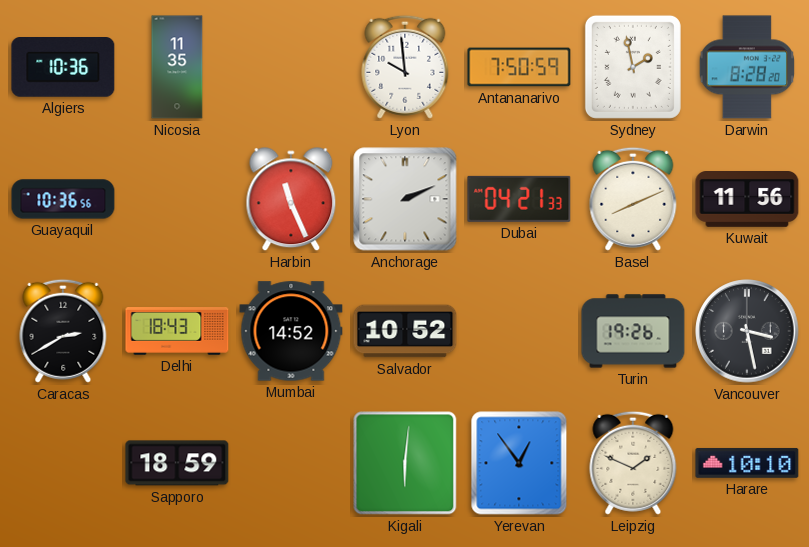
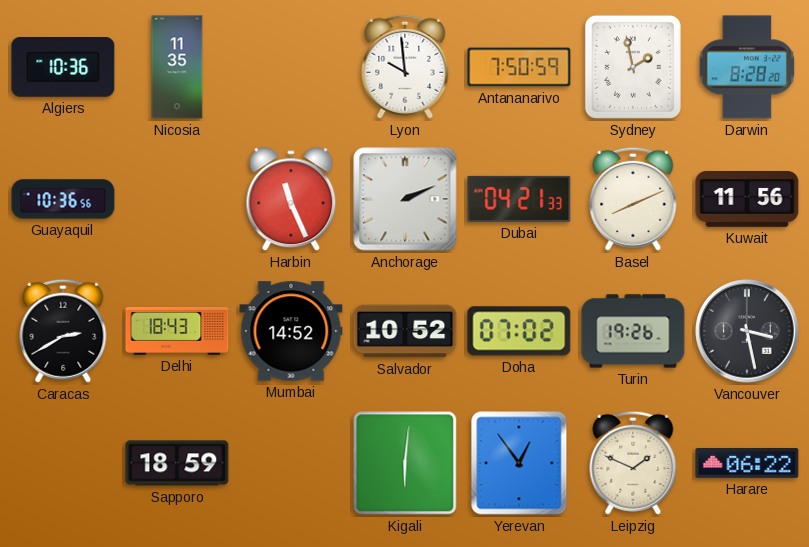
Doha: none -> 07:02
Harare: 10:10 -> 06:22
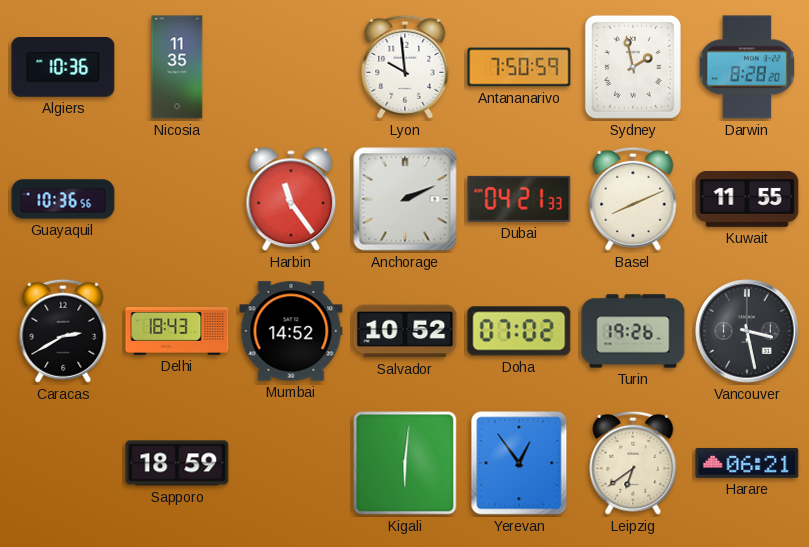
Harbin: 11:26 -> 11:24
Kuwait: 11:56 -> 11:55
Leipzig: 1:49 -> 6:39
Harare: 06:22 -> 06:21
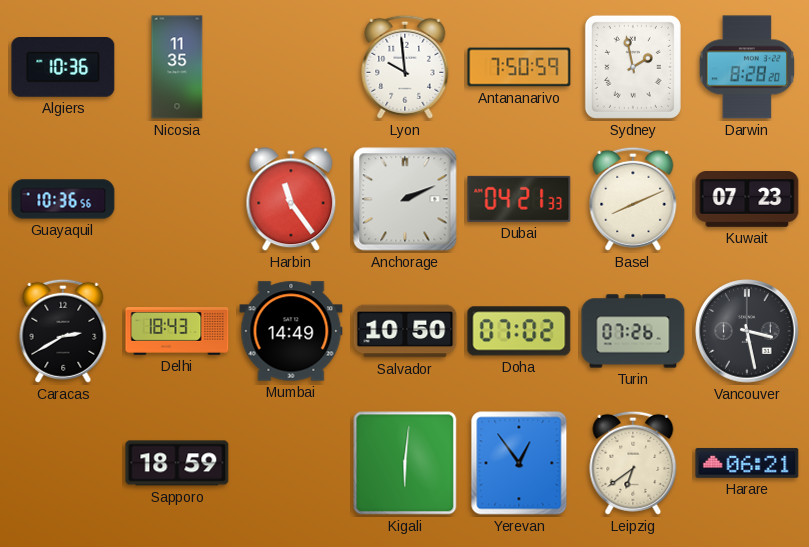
Kuwait: 11:55 -> 07:23
Mumbai: 14:52 -> 14:49
Salvador: 10:52 -> 10:50
Turin: 19:26 -> 07:26
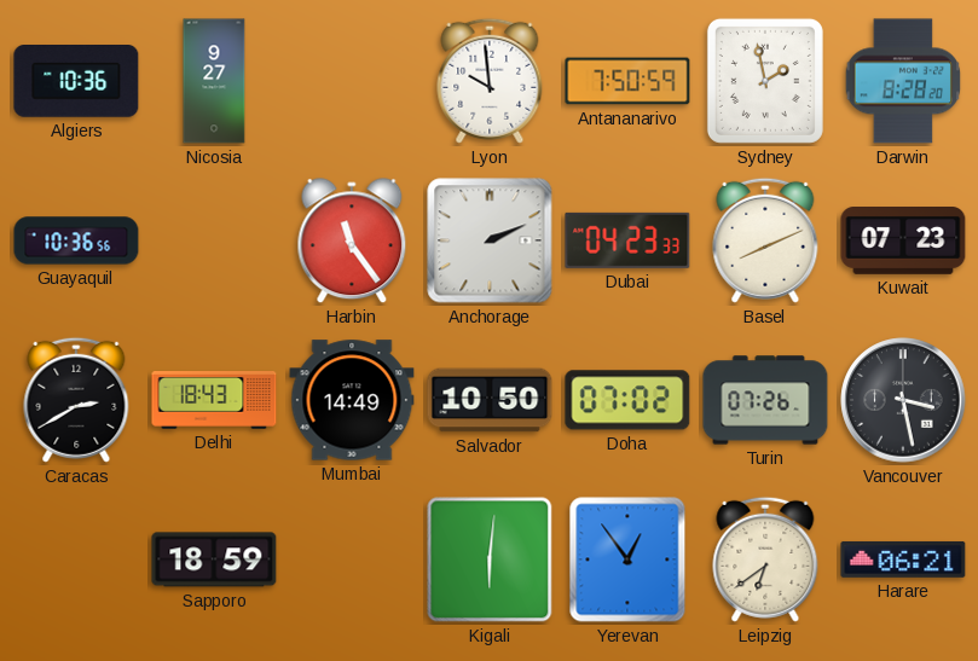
Nicosia: 11:35 -> 9:27
Dubai: 04:21 -> 04:23
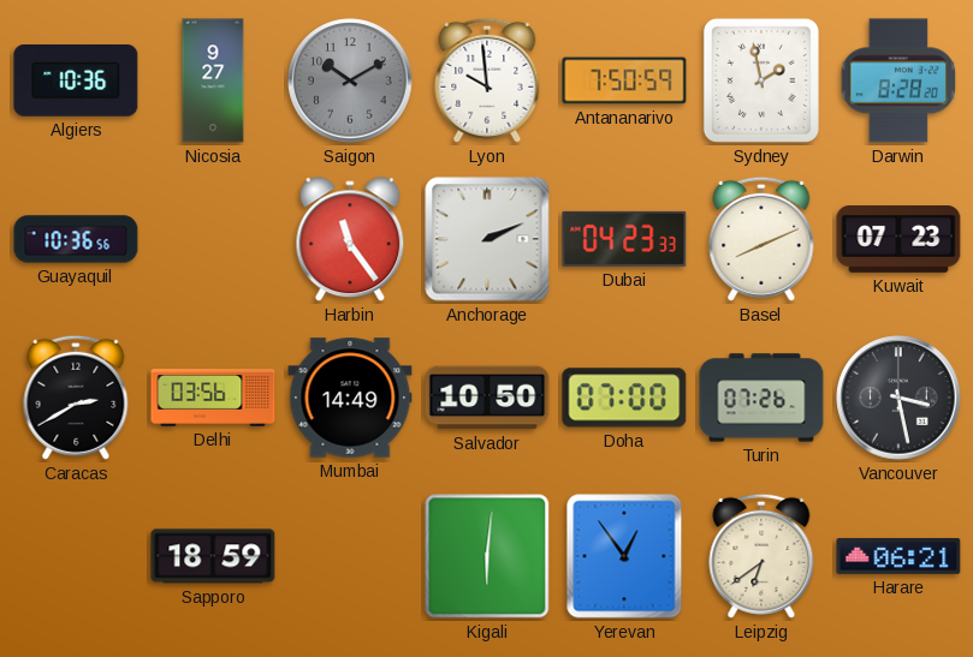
Saigon: none -> 10:10
Delhi: 18:43 -> 03:56
Doha: 07:02 -> 07:00
